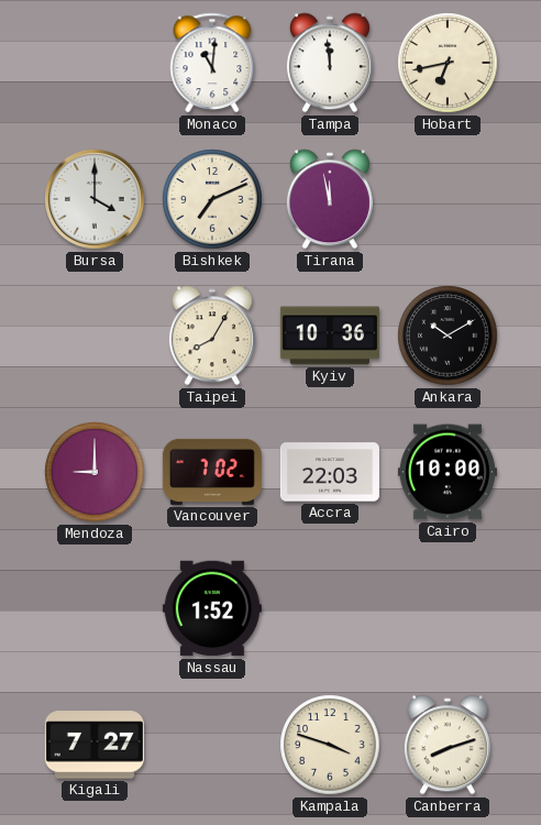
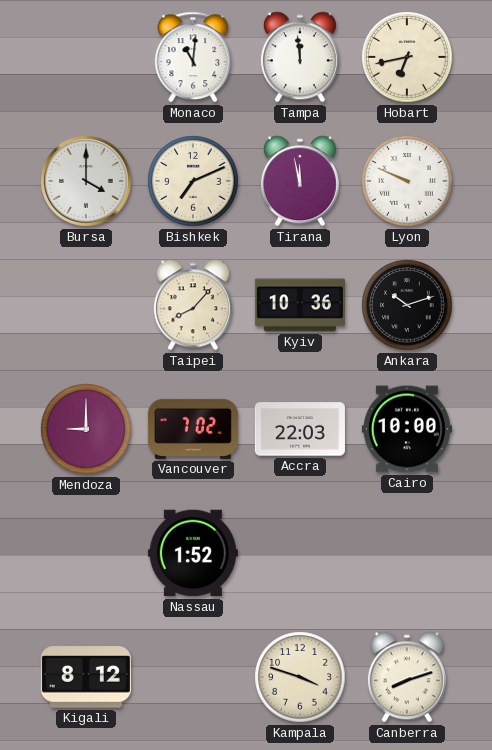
Lyon: none -> 9:49
Taipei: 8:05 -> 8:07
Ankara: 10:10 -> 10:12
Kigali: 7:27 -> 8:12
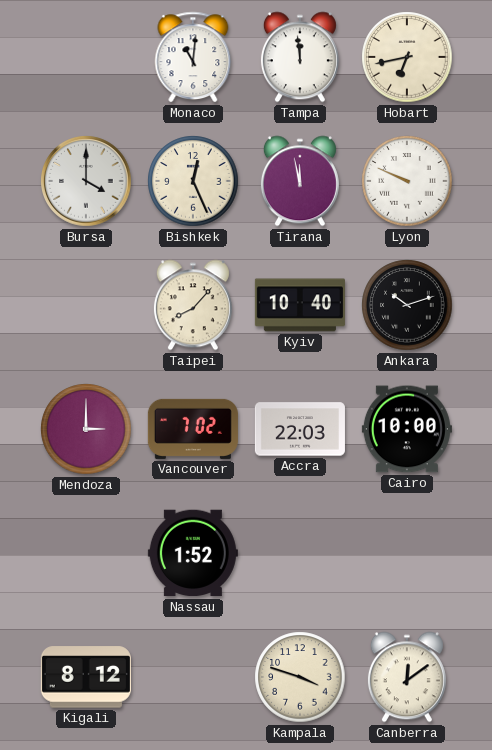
Bishkek: 7:11 -> 12:26
Kyiv: 10:36 -> 10:40
Mendoza: 9:00 -> 3:00
Canberra: 8:12 -> 12:09
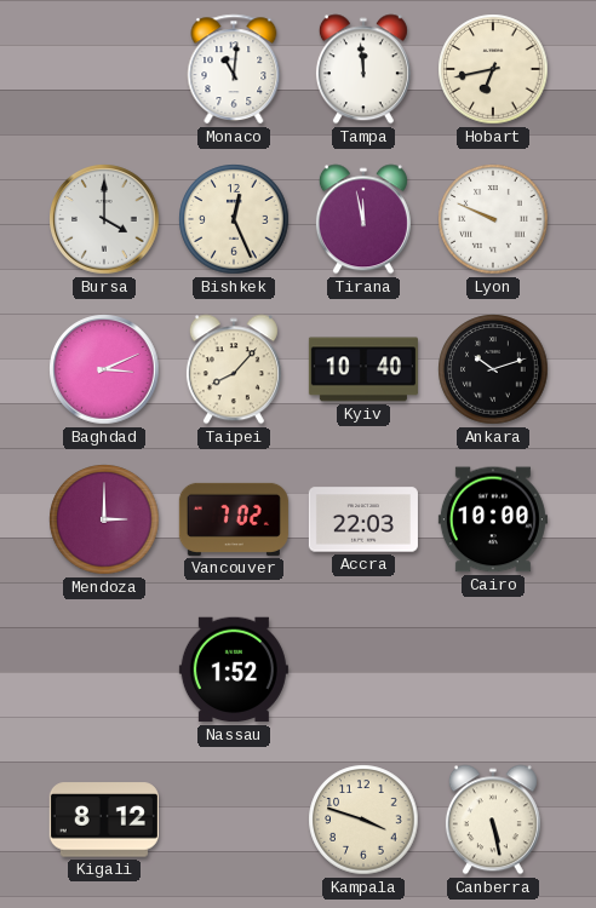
Baghdad: none -> 3:11
Canberra: 12:09 -> 5:28
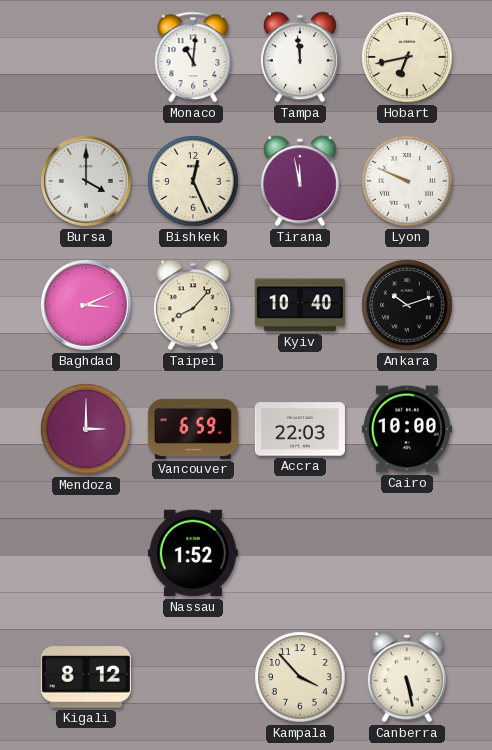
Vancouver: 7:02 -> 6:59
Kampala: 3:48 -> 3:53
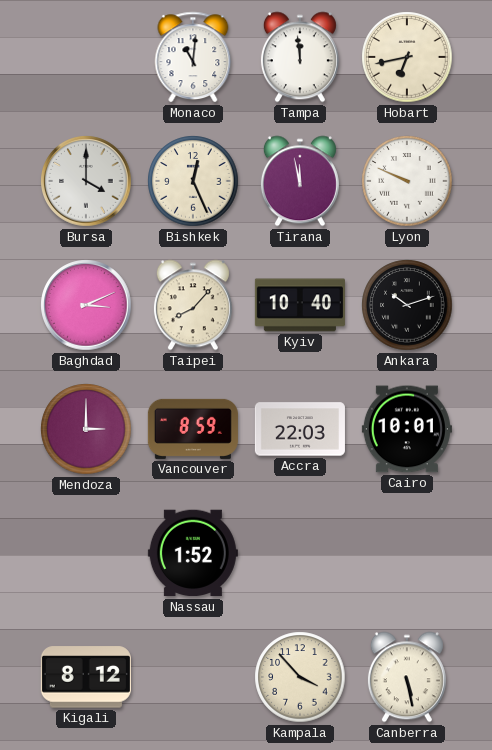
Vancouver: 6:59 -> 8:59
Cairo: 10:00 -> 10:01
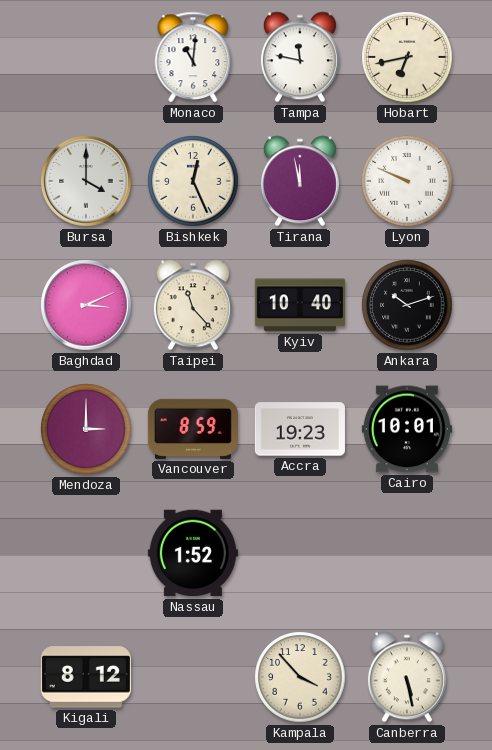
Tampa: 11:59 -> 11:47
Taipei: 8:07 -> 11:23
Accra: 22:03 -> 19:23
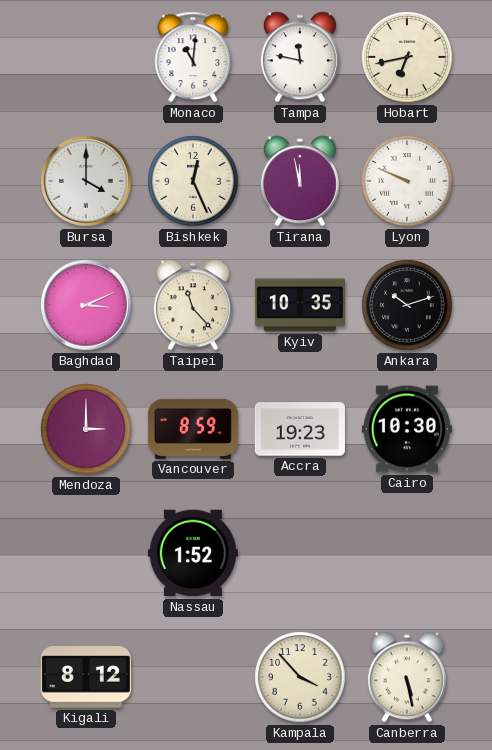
Kyiv: 10:40 -> 10:35
Cairo: 10:01 -> 10:30
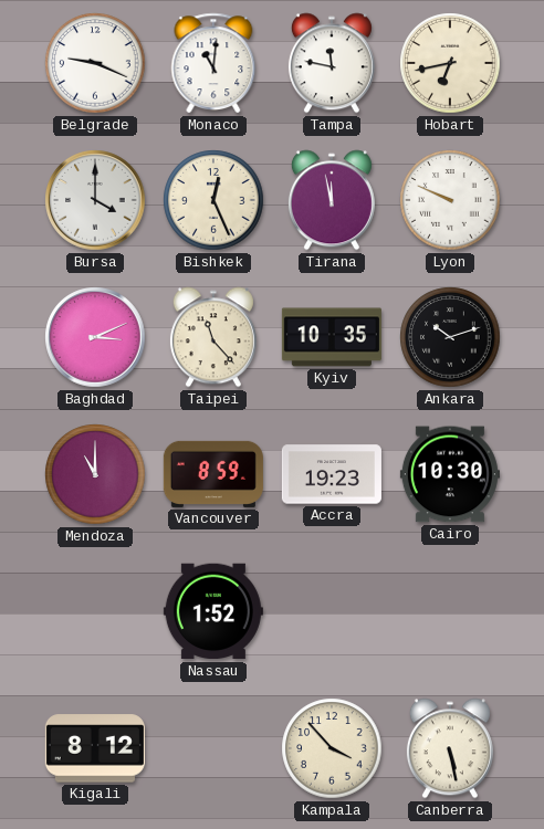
Belgrade: none -> 9:19
Mendoza: 3:00 -> 11:00
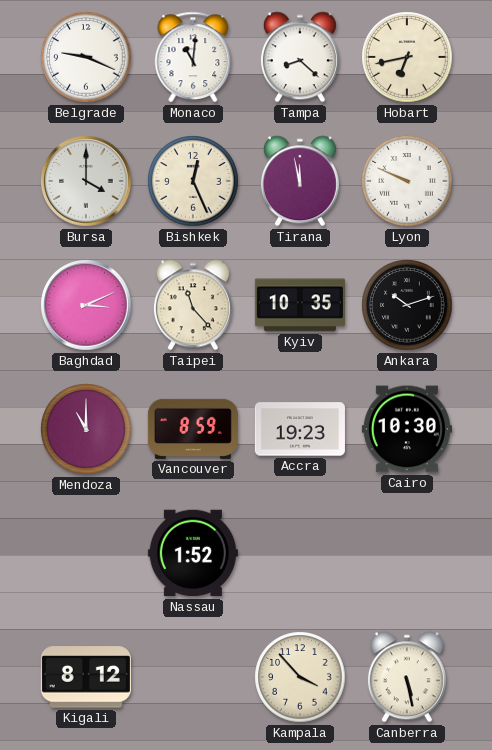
Tampa: 11:47 -> 8:22
